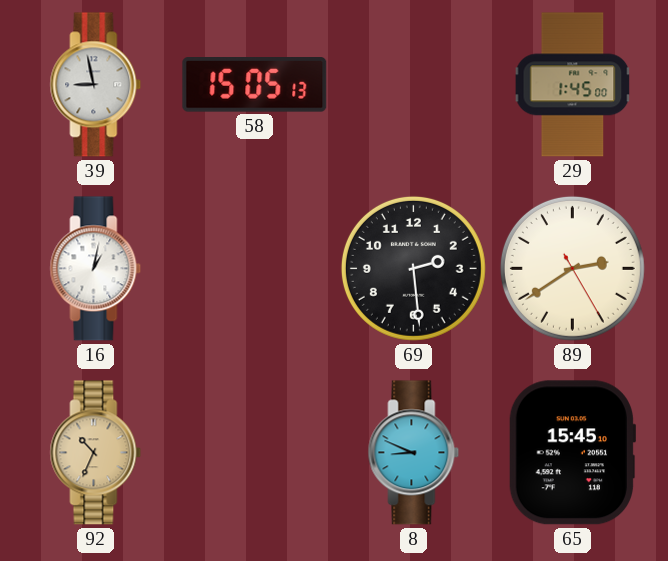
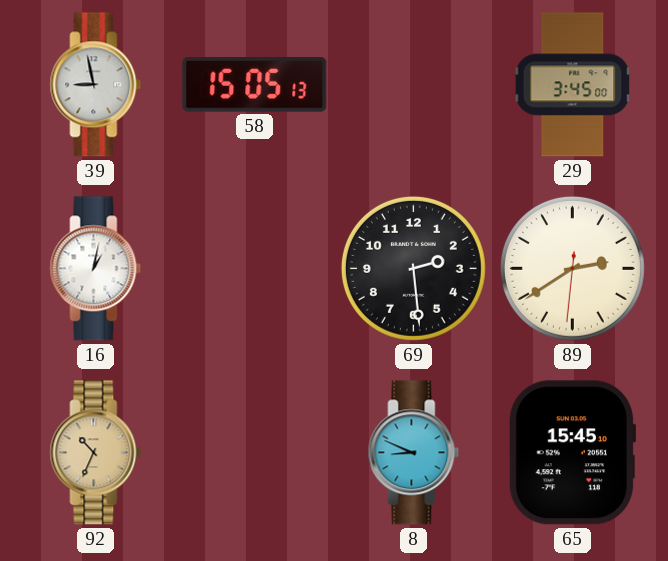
29: 1:45 -> 3:45
89: 2:39:25 -> 2:39:31
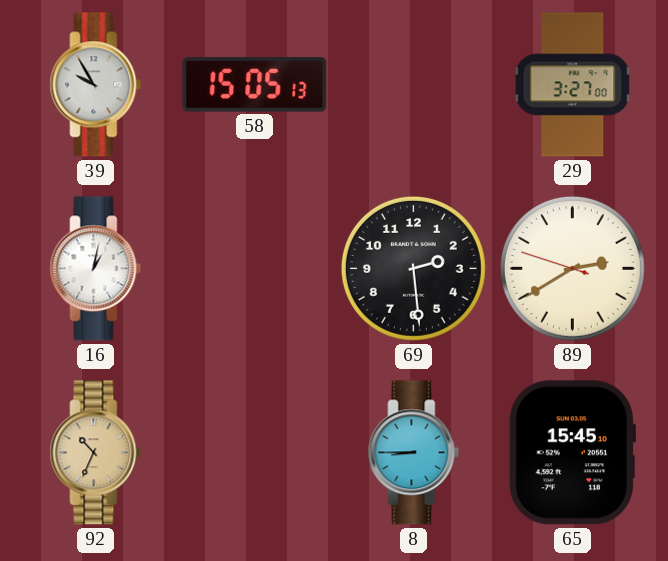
39: 8:58 -> 9:55
29: 3:45 -> 3:27
89: 2:39:31 -> 2:39:48
8: 8:49 -> 8:45
